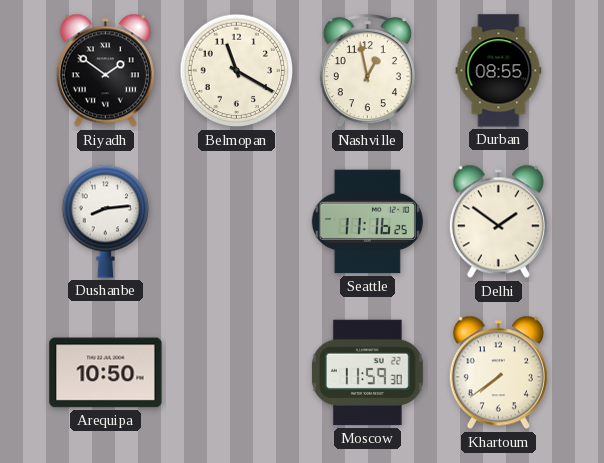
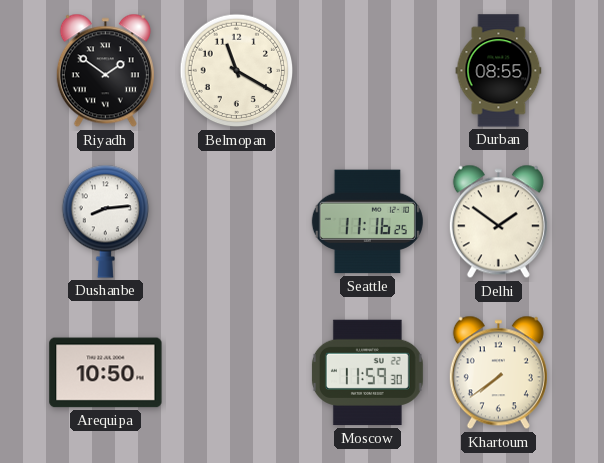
Nashville: 12:58 -> none
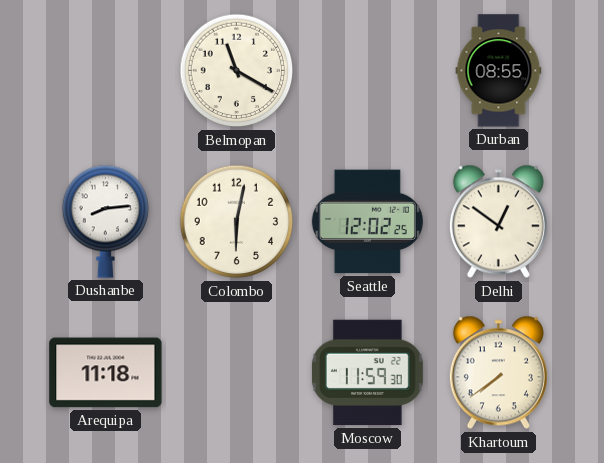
Riyadh: 1:51 -> none
Colombo: none -> 6:02
Seattle: 11:16 -> 12:02
Delhi: 1:51 -> 12:51
Arequipa: 10:50 -> 11:18
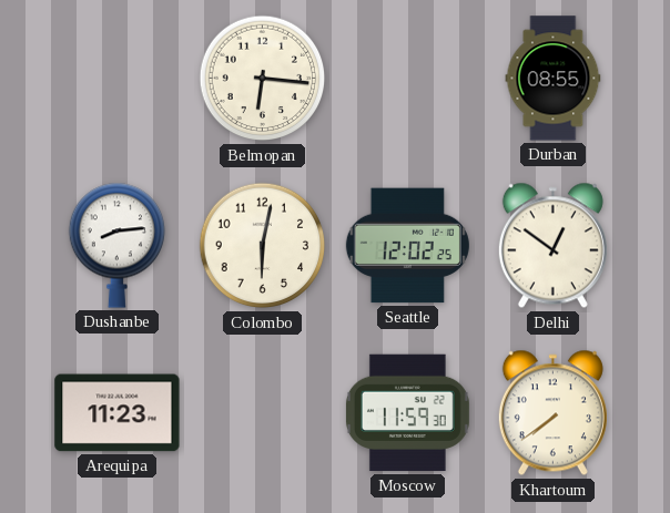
Belmopan: 11:20 -> 6:16
Arequipa: 11:18 -> 11:23
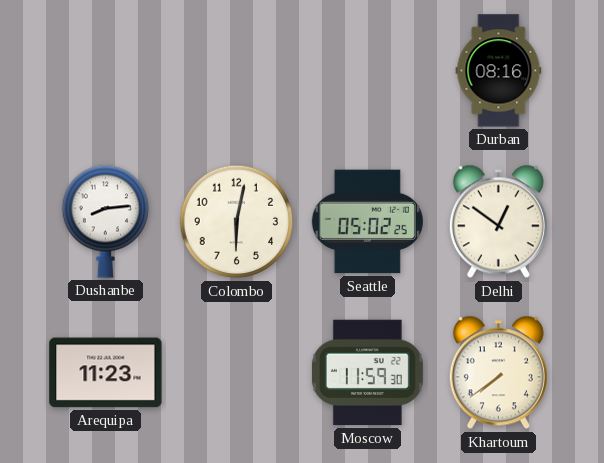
Belmopan: 6:16 -> none
Durban: 08:55 -> 08:16
Seattle: 12:02 -> 05:02
